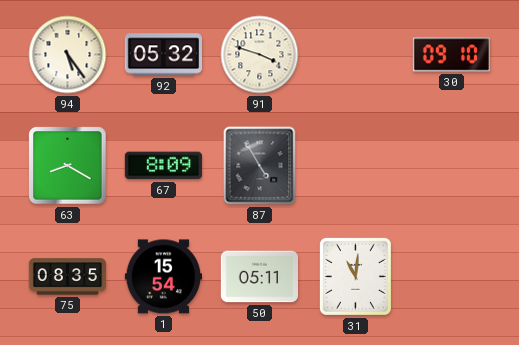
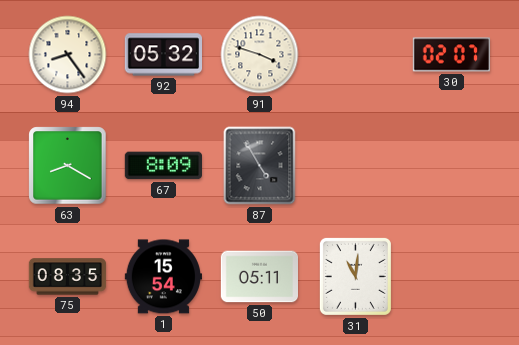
94: 5:24 -> 8:24
30: 09:10 -> 02:07
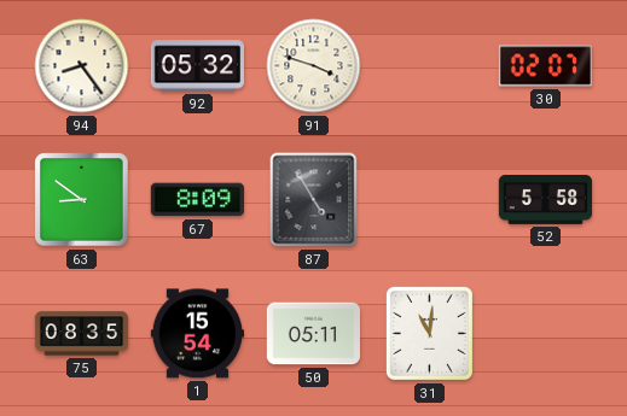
63: 8:20 -> 8:51
52: none -> 5:58
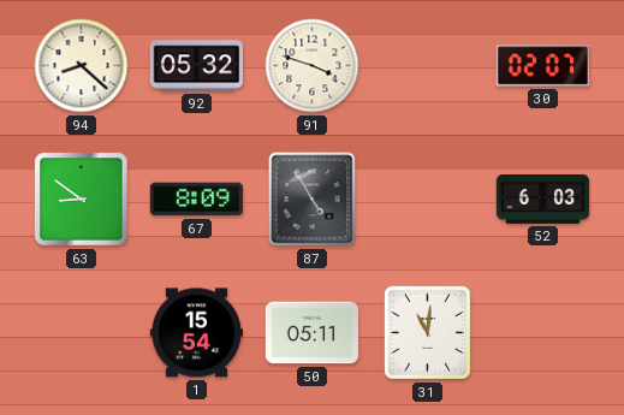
94: 8:24 -> 8:22
52: 5:58 -> 6:03
75: 08:35 -> none
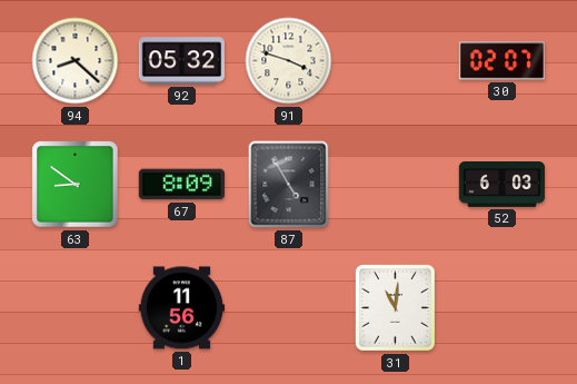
1: 15:54 -> 11:56
50: 05:11 -> none
